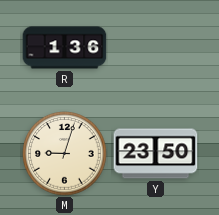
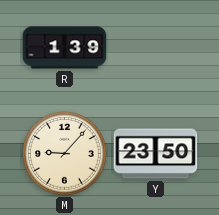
R: 1:36 -> 1:39
M: 9:03 -> 9:07
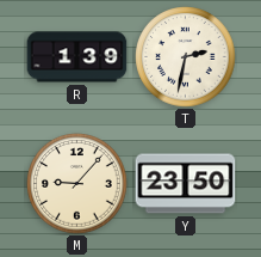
T: none -> 2:32
